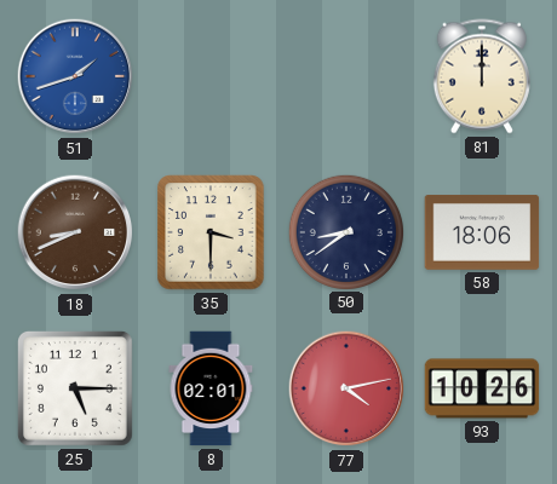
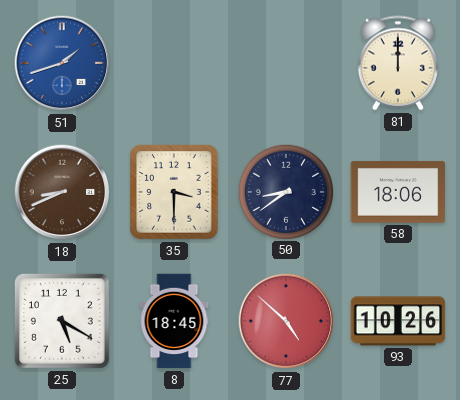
25: 5:15 -> 5:20
8: 02:01 -> 18:45
77: 4:13 -> 4:52
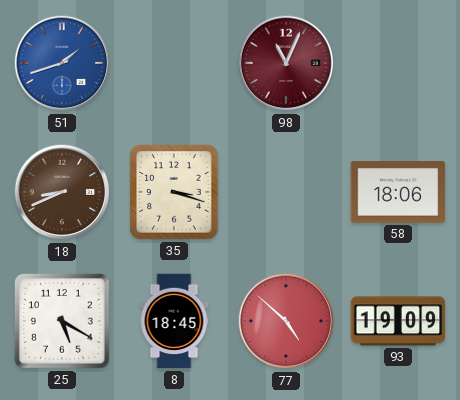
98: none -> 11:04
81: 12:00 -> none
35: 3:30 -> 3:18
50: 8:39 -> none
93: 10:26 -> 19:09
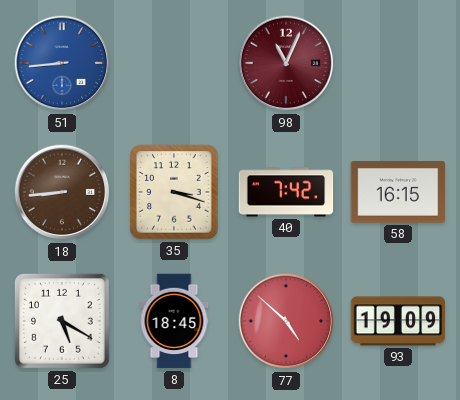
51: 1:42 -> 8:44
18: 8:41 -> 8:44
40: none -> 7:42
58: 18:06 -> 16:15
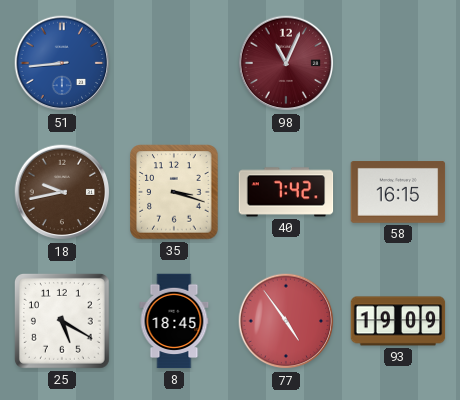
18: 8:44 -> 9:43
77: 4:52 -> 4:54
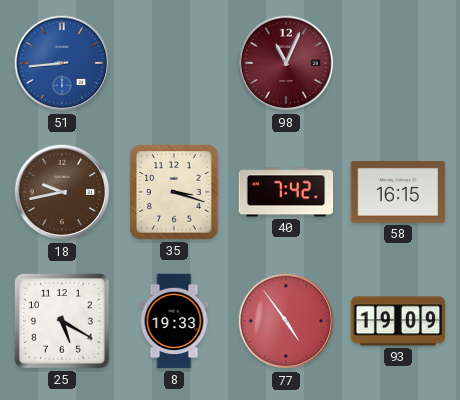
8: 18:45 -> 19:33
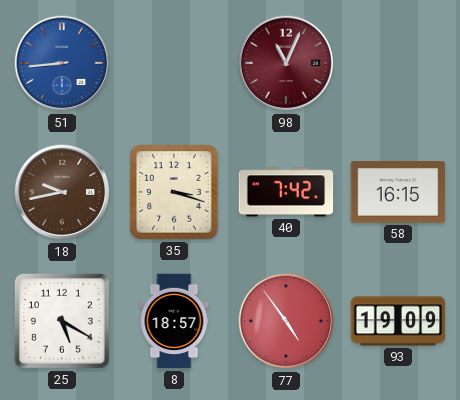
8: 19:33 -> 18:57
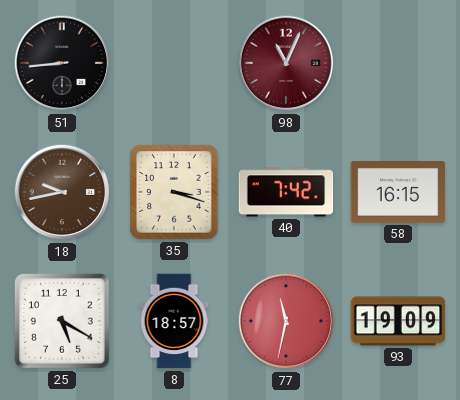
51 dial: blue -> black
77: 4:54 -> 11:32
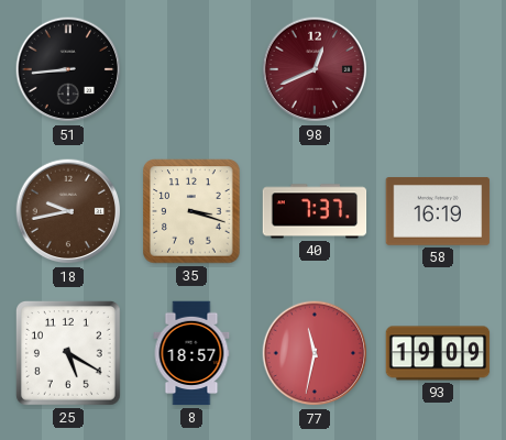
98: 11:04 -> 12:41
40: 7:42 -> 7:37
58: 16:15 -> 16:19
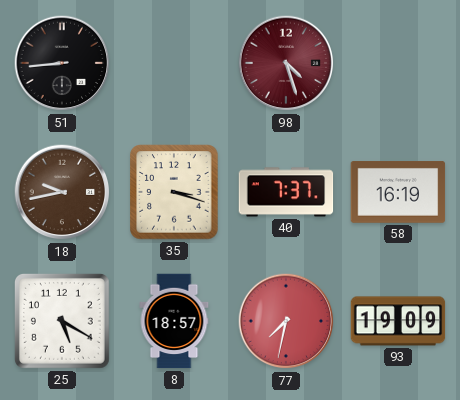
98: 12:41 -> 4:27
77: 11:32 -> 7:32
